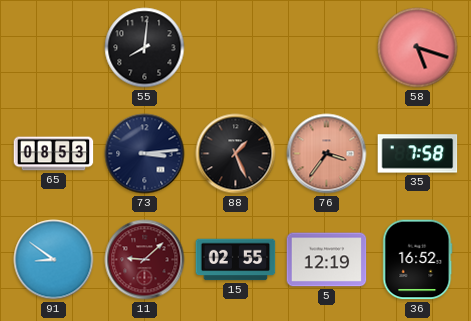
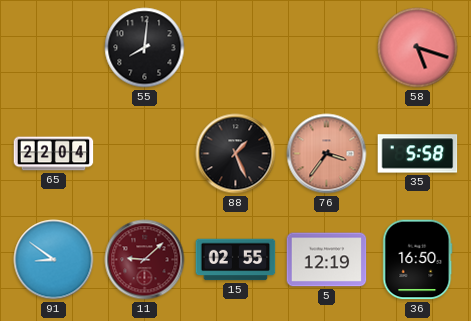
65: 08:53 -> 22:04
73: 3:14 -> none
35: 7:58 -> 5:58
36: 16:52 -> 16:50
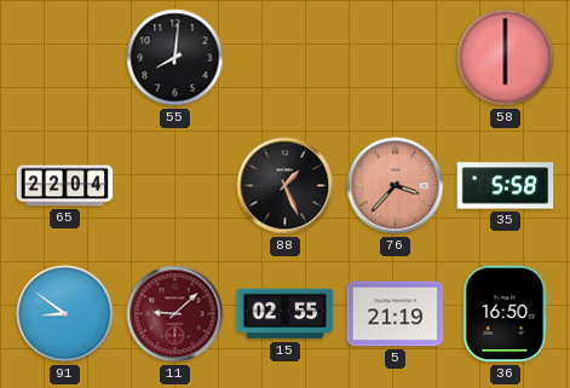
58: 5:18 -> 6:00
76: 3:36 -> 3:37
5: 12:19 -> 21:19
